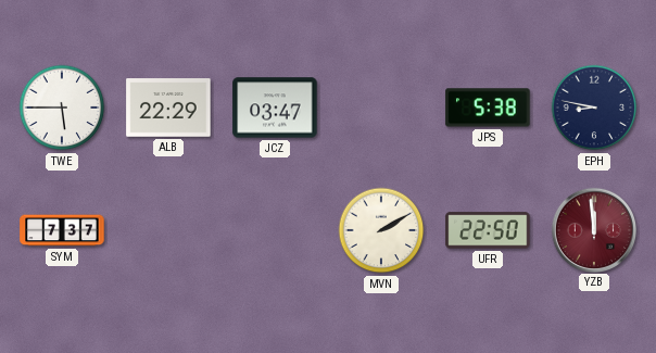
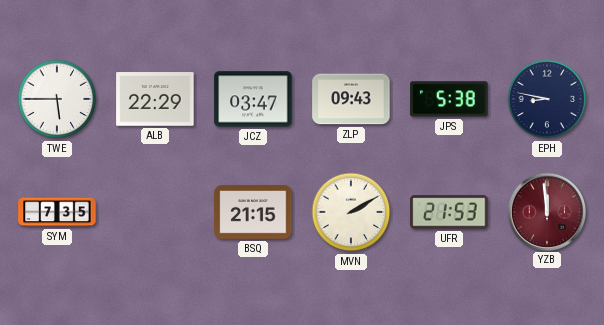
ZLP: none -> 09:43
SYM: 7:37 -> 7:35
BSQ: none -> 21:15
UFR: 22:50 -> 21:53
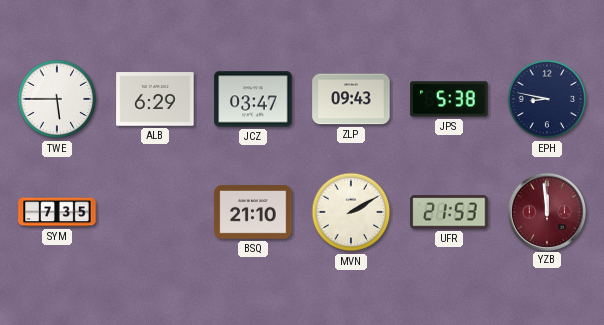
ALB: 22:29 -> 6:29
BSQ: 21:15 -> 21:10
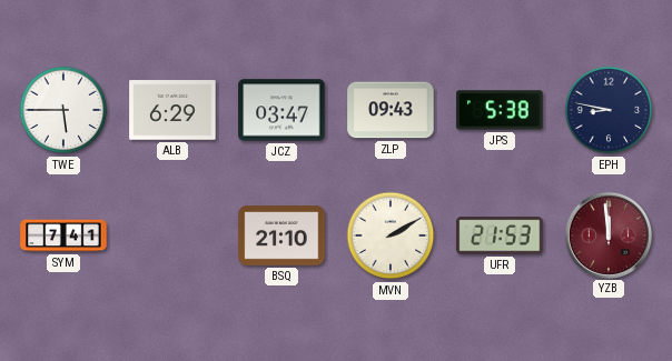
SYM: 7:35 -> 7:41
